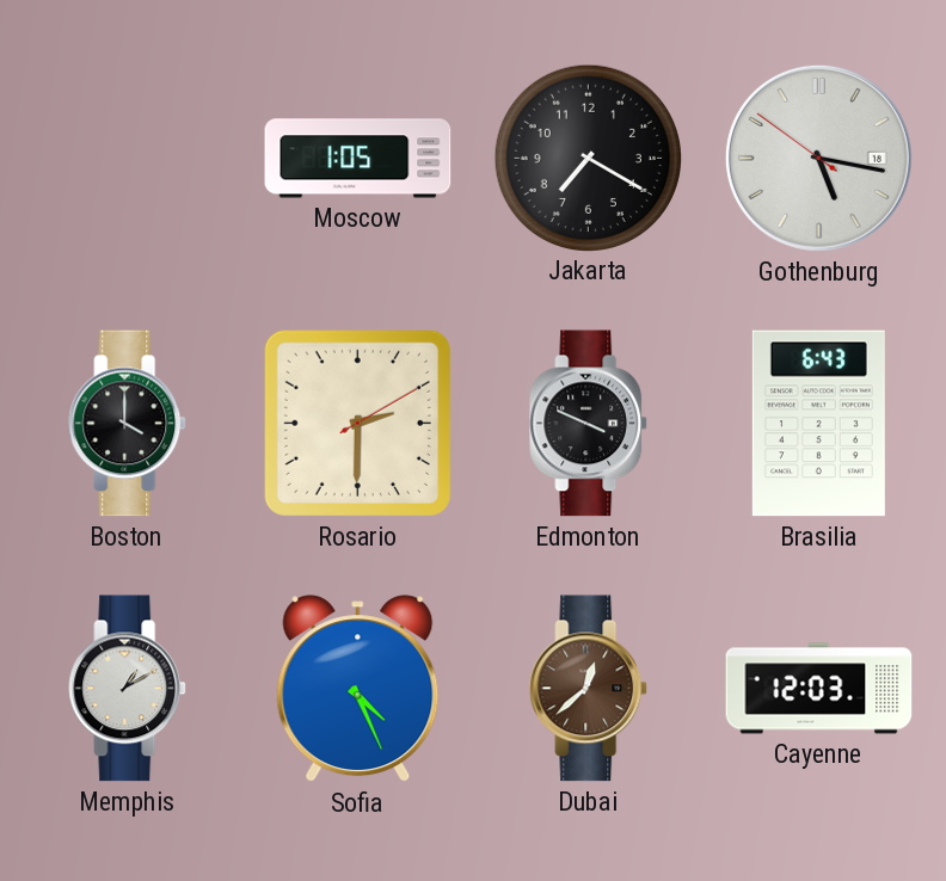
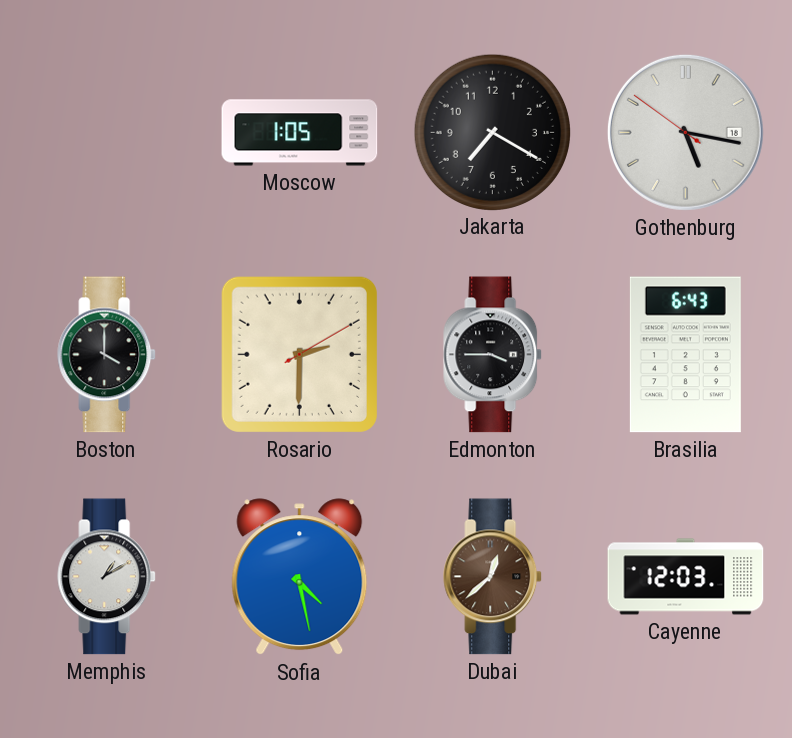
Edmonton: 3:49 -> 3:45
Sofia: 4:26 -> 4:28
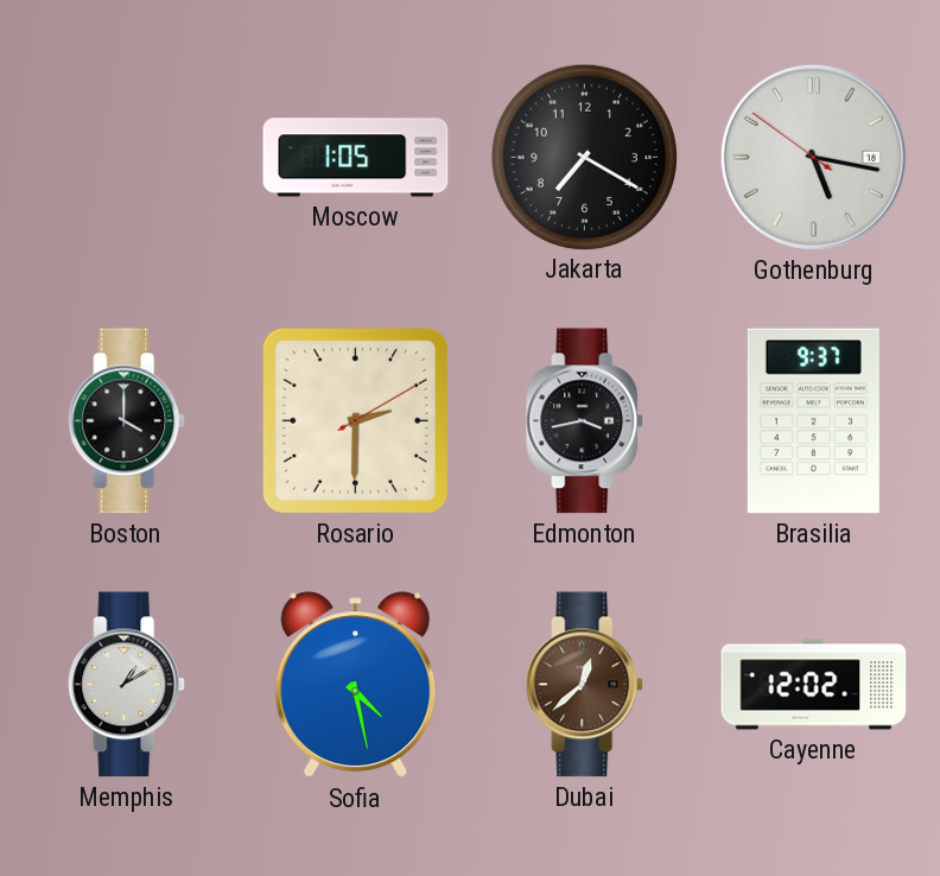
Edmonton: 3:45 -> 3:43
Brasilia: 6:43 -> 9:37
Cayenne: 12:03 -> 12:02
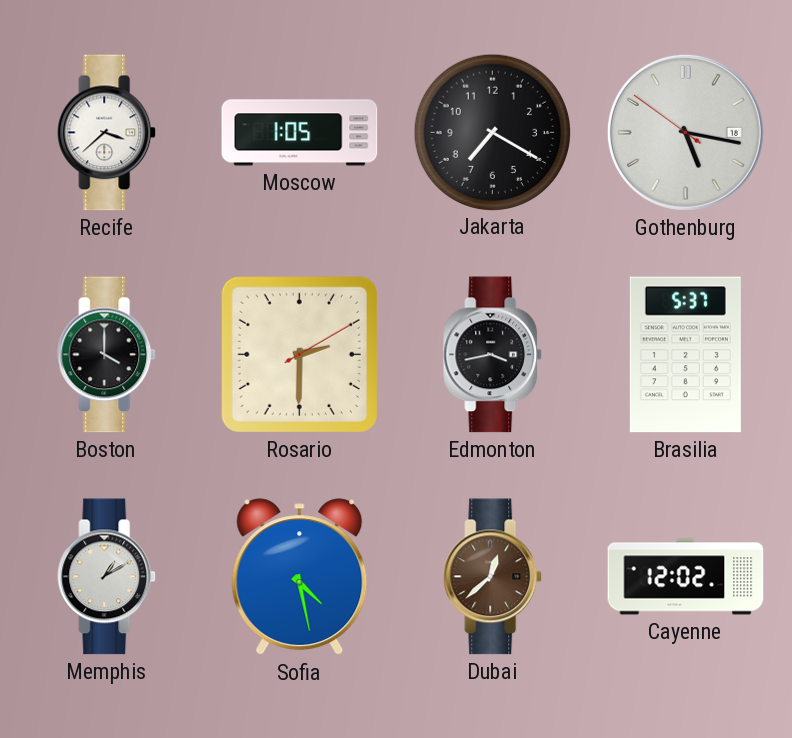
Recife: none -> 3:38
Brasilia: 9:37 -> 5:37
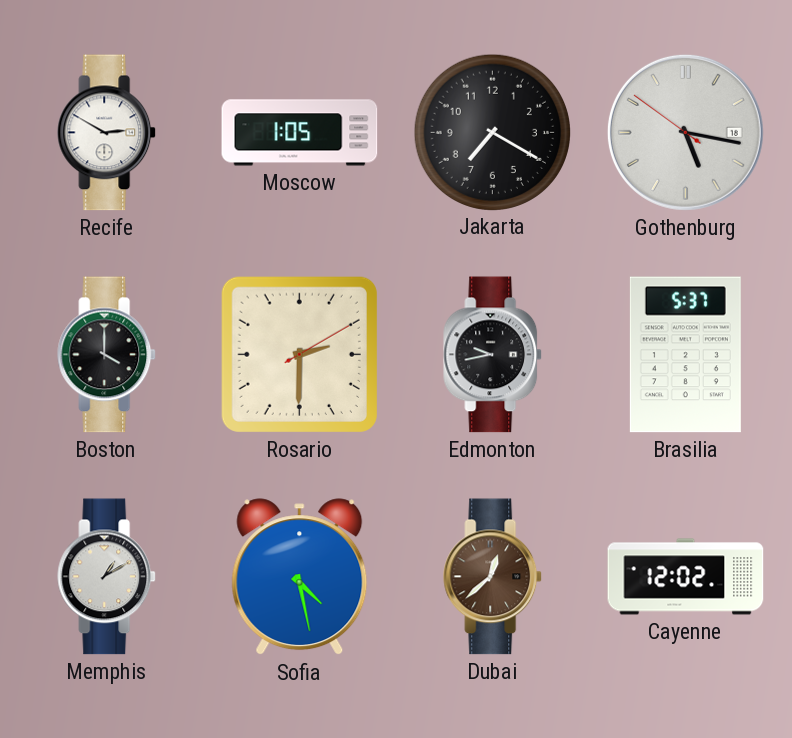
Recife: 3:38 -> 2:50
Edmonton: 3:43 -> 9:43
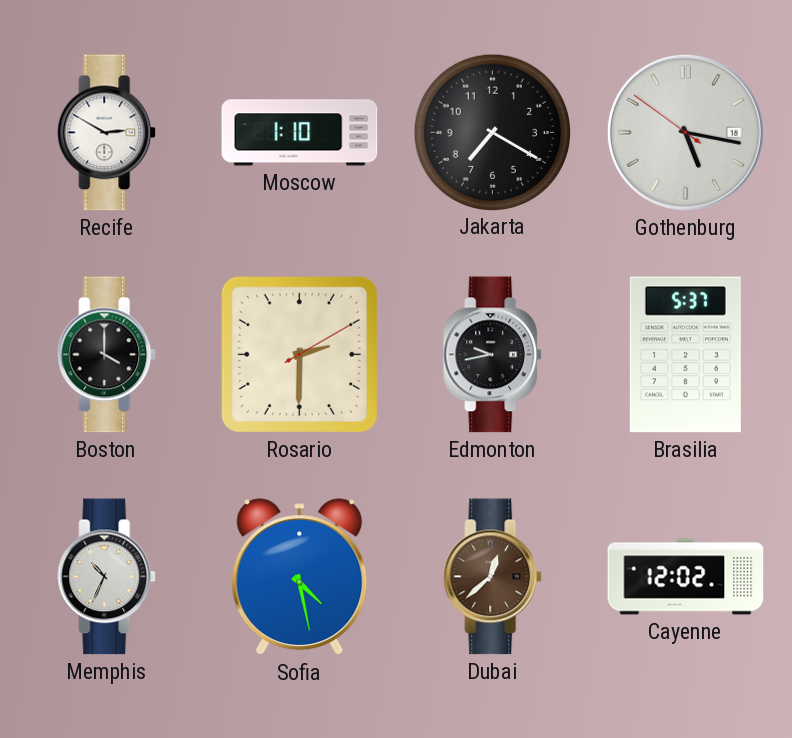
Moscow: 1:05 -> 1:10
Memphis: 1:10 -> 10:34
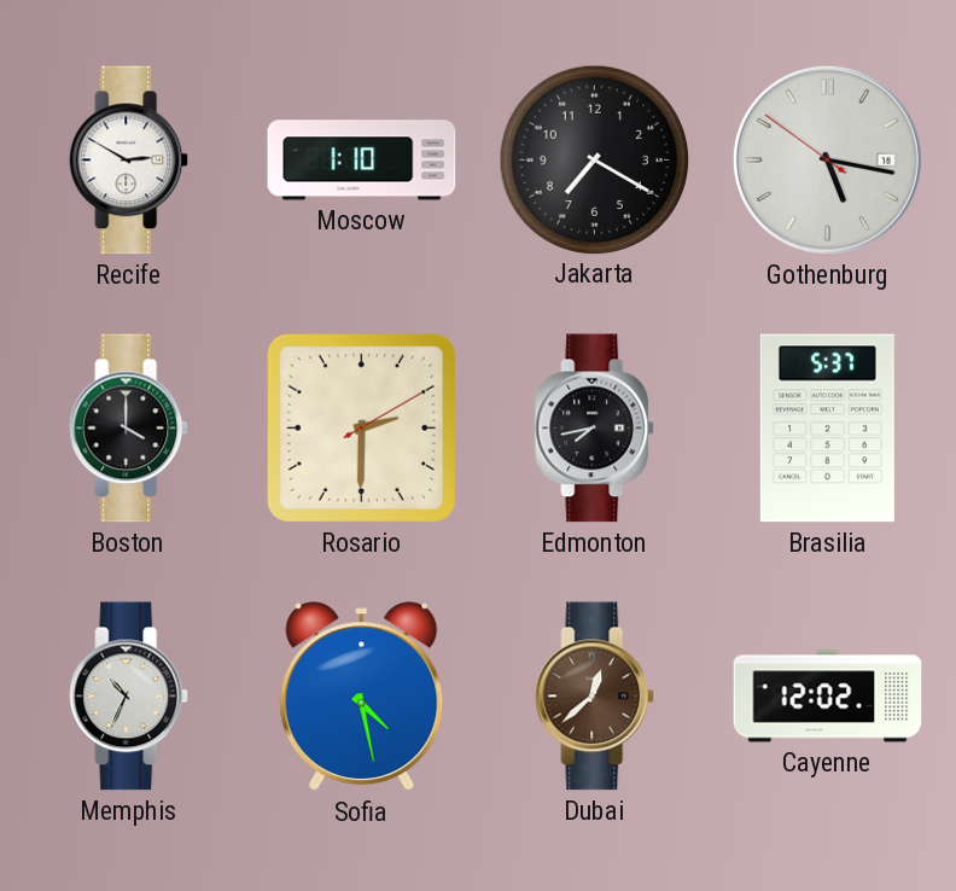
Edmonton: 9:43 -> 7:43
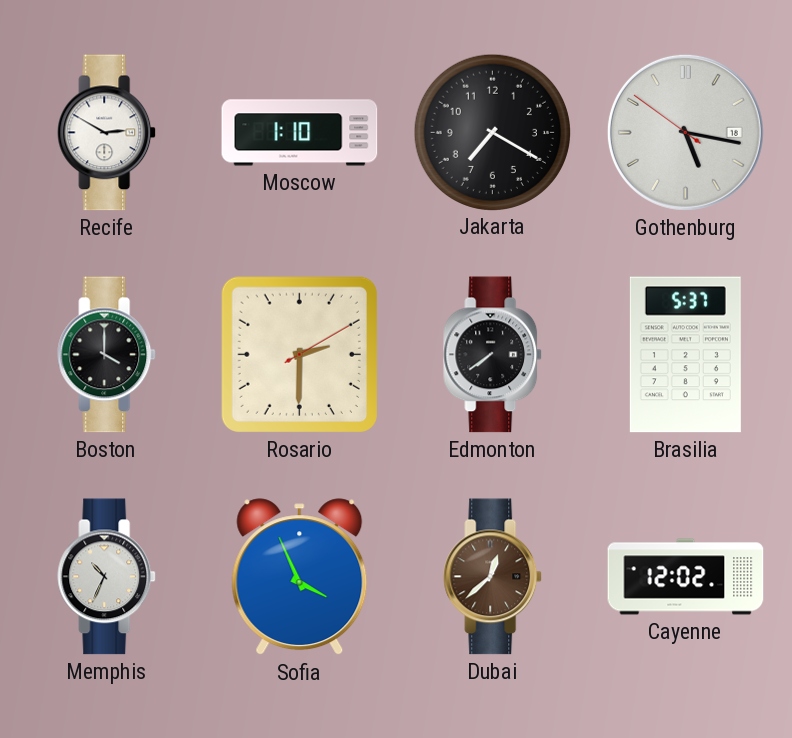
Edmonton: 7:43 -> 7:39
Sofia: 4:28 -> 3:56
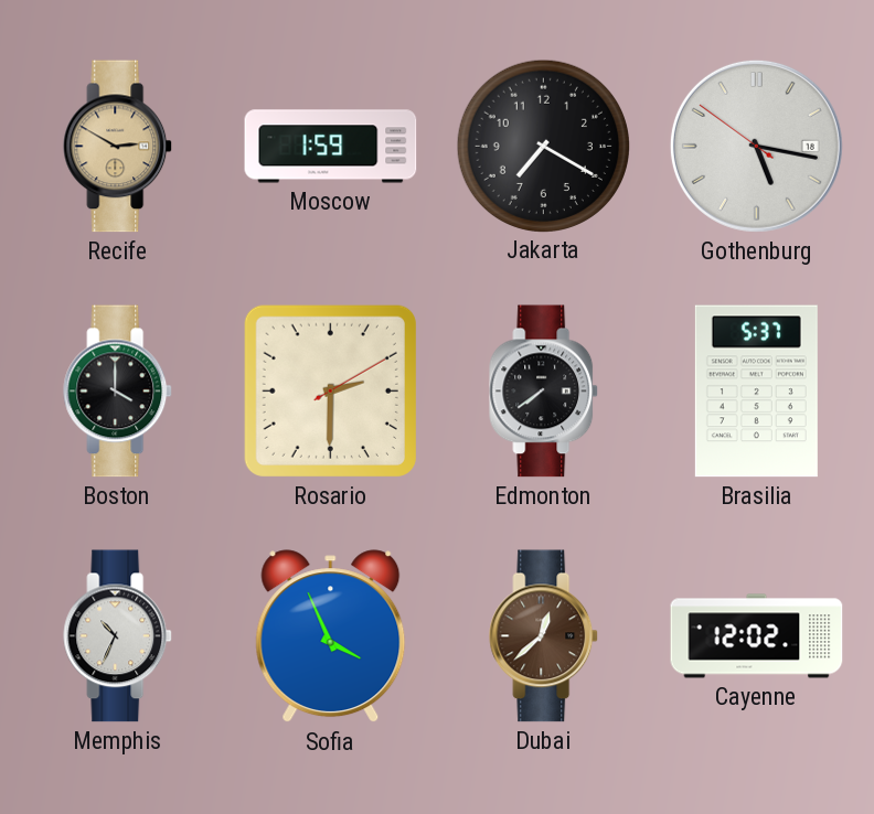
Recife dial: white -> champagne
Moscow: 1:10 -> 1:59
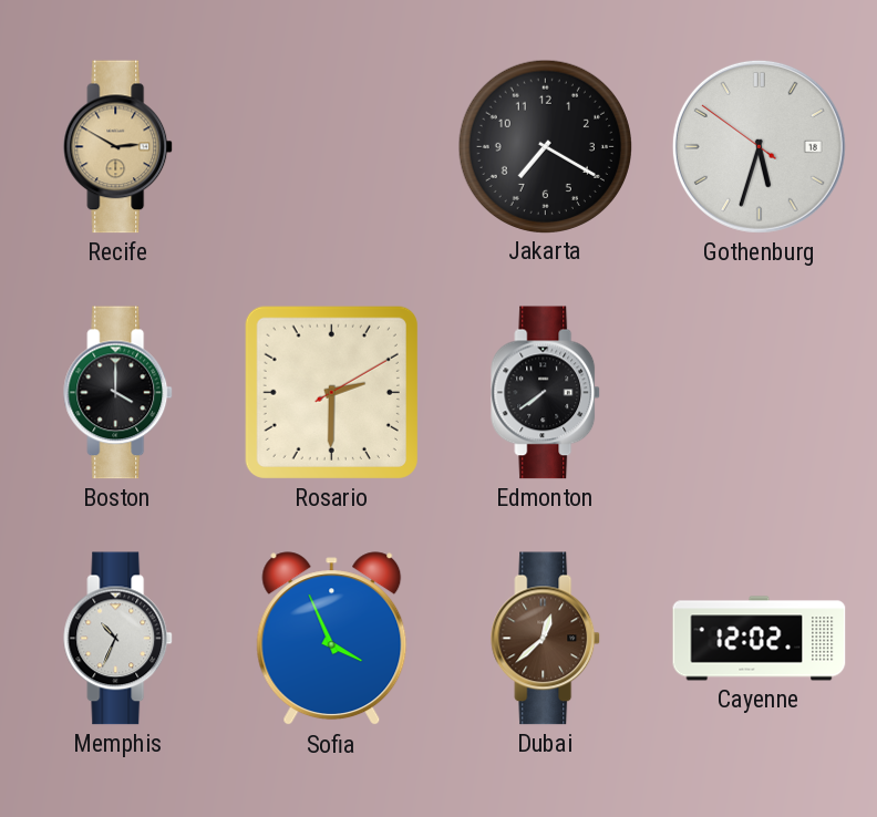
Moscow: 1:59 -> none
Gothenburg: 5:16 -> 5:32
Brasilia: 5:37 -> none
